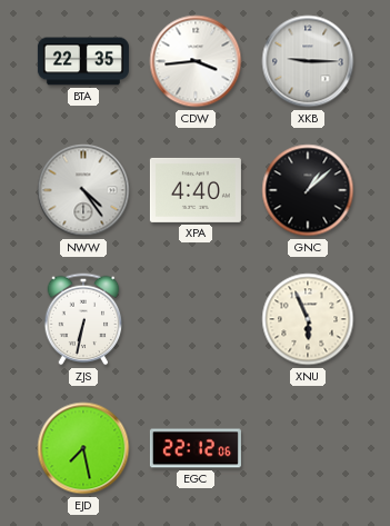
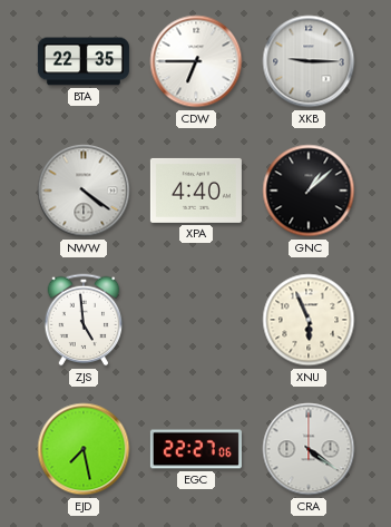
CDW: 3:44 -> 6:45
NWW: 4:24 -> 4:21
ZJS: 6:32 -> 4:59
EGC: 22:12 -> 22:27
CRA: none -> 4:21
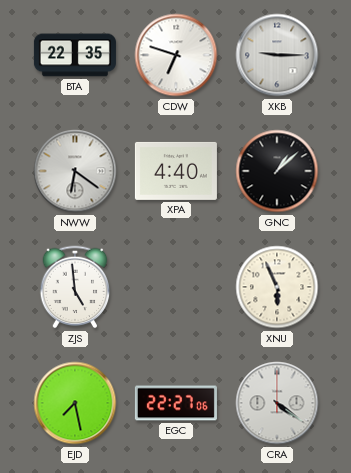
CDW: 6:45 -> 6:48
NWW: 4:21 -> 6:21
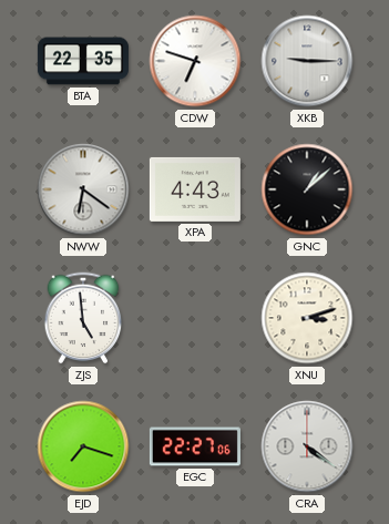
XPA: 4:40 -> 4:43
XNU: 5:56 -> 3:12
EJD: 7:28 -> 7:18
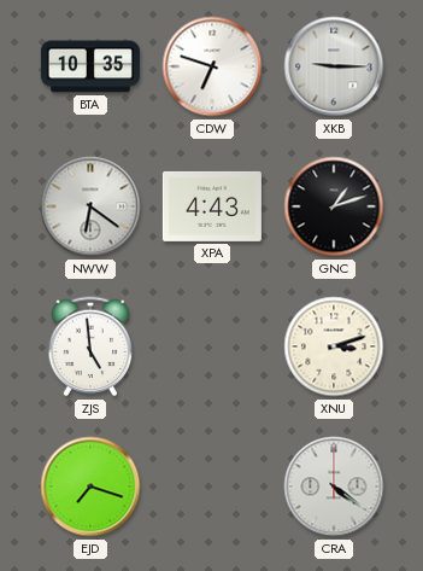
BTA: 22:35 -> 10:35
GNC: 1:08 -> 1:12
EGC: 22:27 -> none
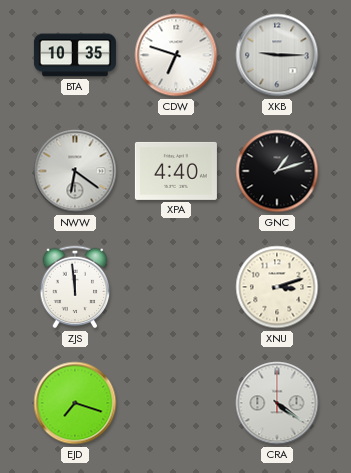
XPA: 4:43 -> 4:40
ZJS: 4:59 -> 11:59
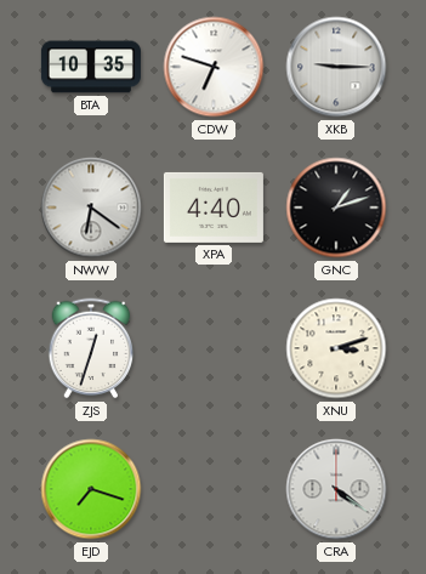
ZJS: 11:59 -> 12:33
